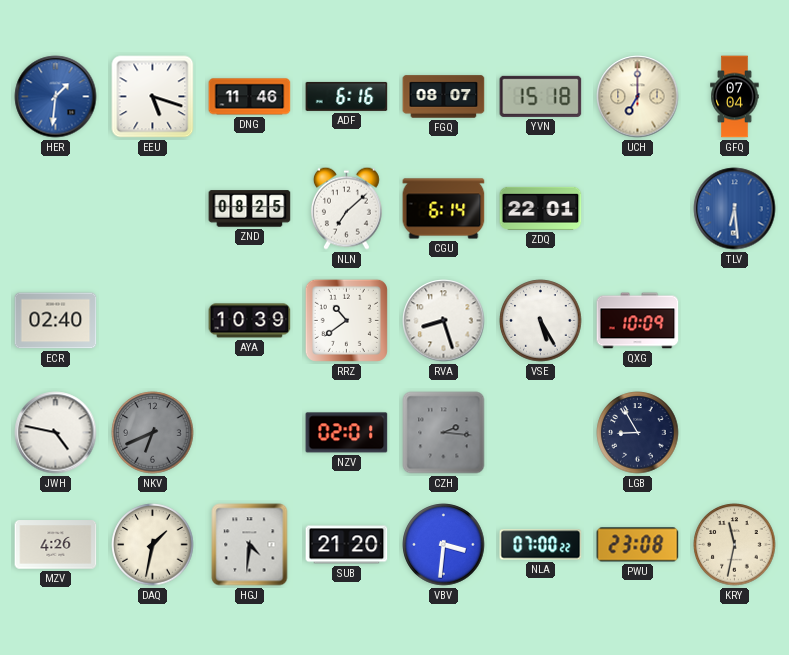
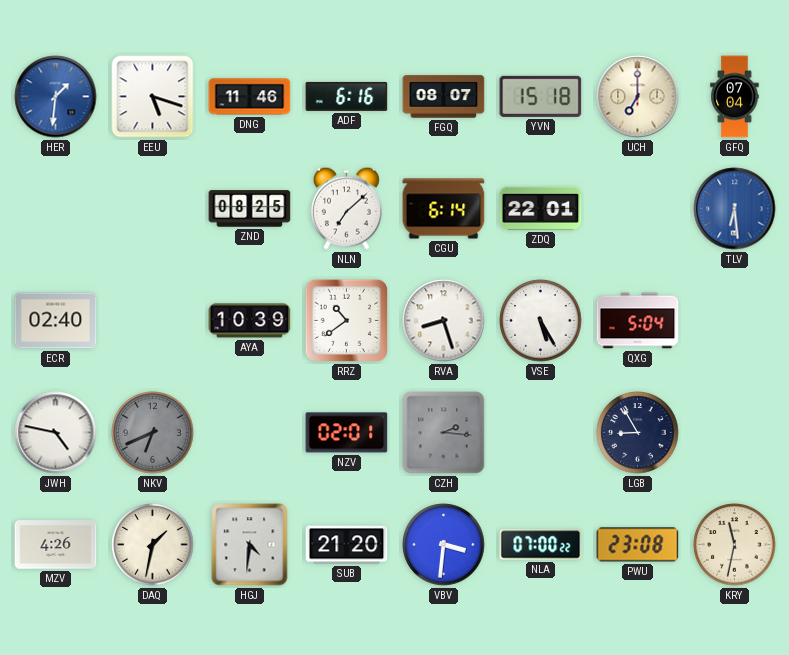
QXG: 10:09 -> 5:04
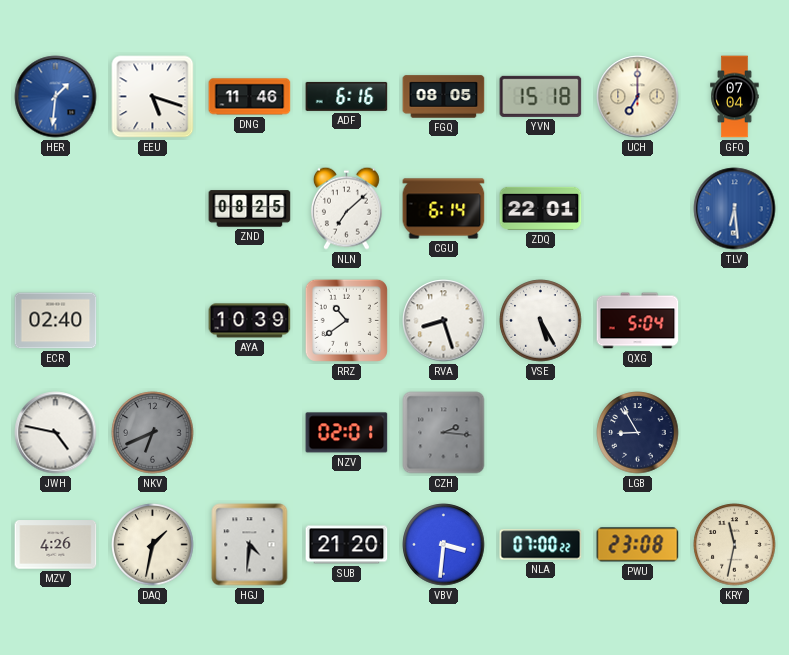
FGQ: 08:07 -> 08:05
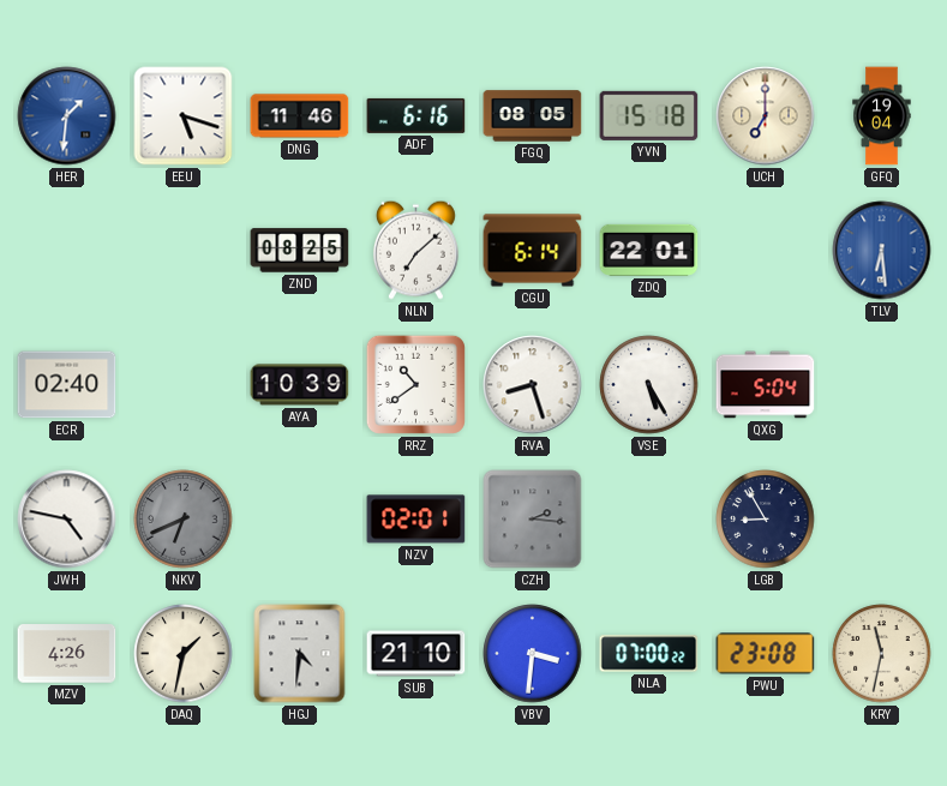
GFQ: 07:04 -> 19:04
SUB: 21:20 -> 21:10
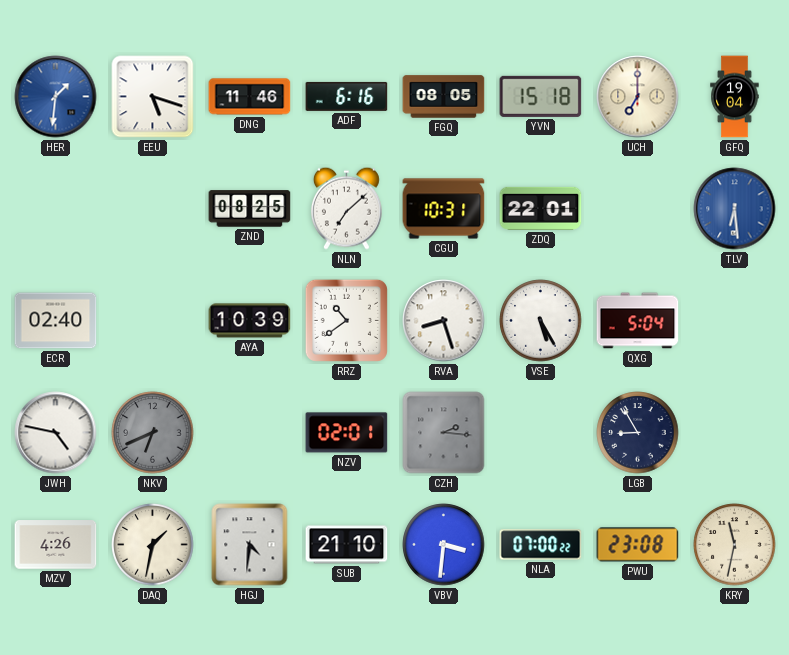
CGU: 6:14 -> 10:31
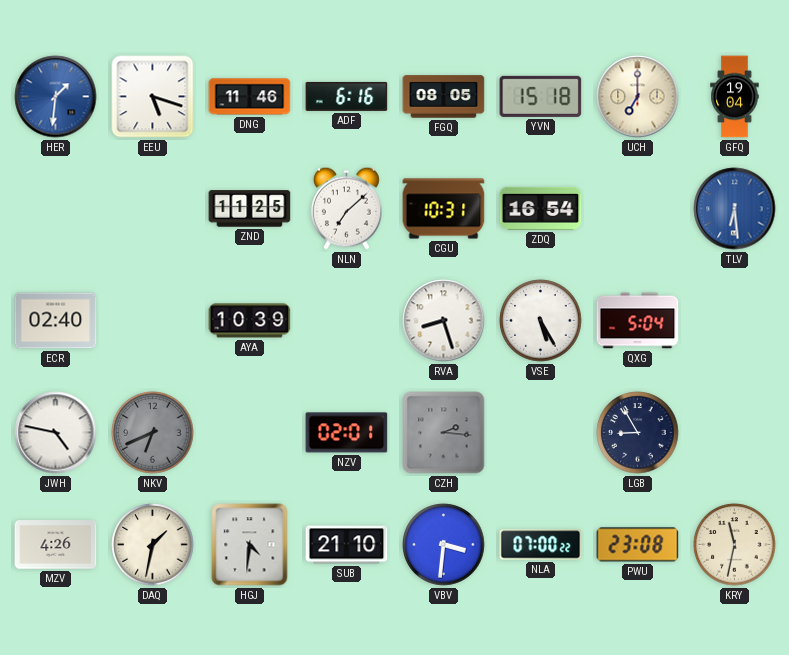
ZND: 08:25 -> 11:25
ZDQ: 22:01 -> 16:54
RRZ: 10:39 -> none
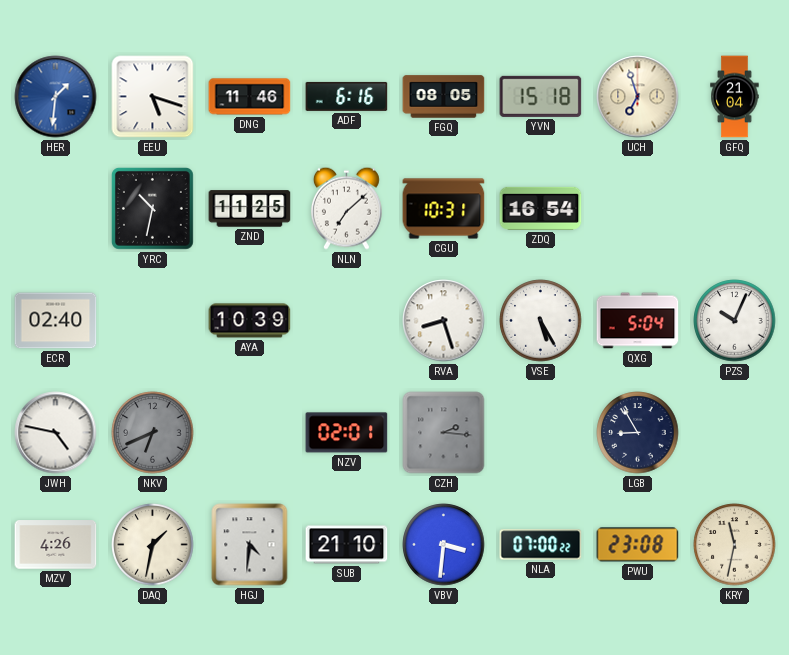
UCH: 7:00 -> 6:57
GFQ: 19:04 -> 21:04
YRC: none -> 10:32
TLV: 6:29 -> none
PZS: none -> 10:04
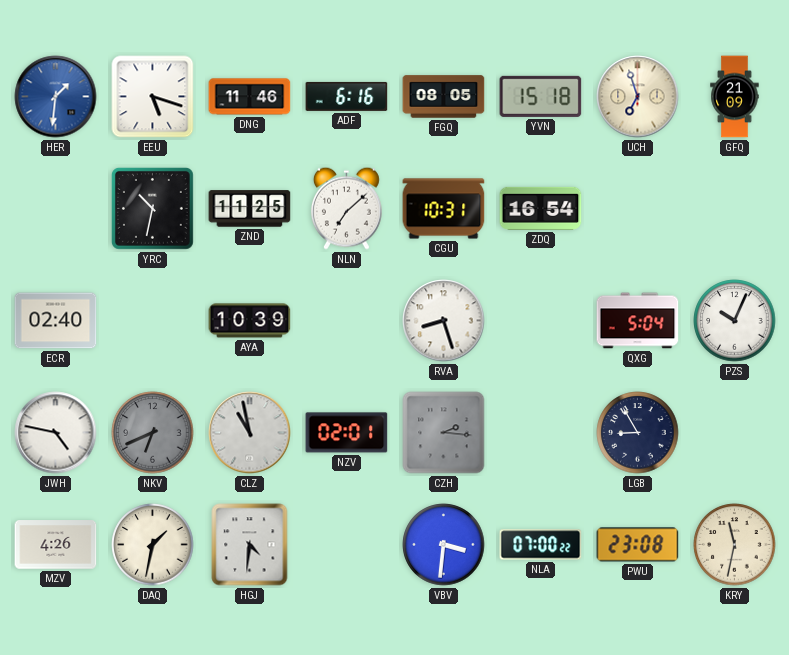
GFQ: 21:04 -> 21:09
VSE: 5:25 -> none
CLZ: none -> 10:58
SUB: 21:10 -> none
